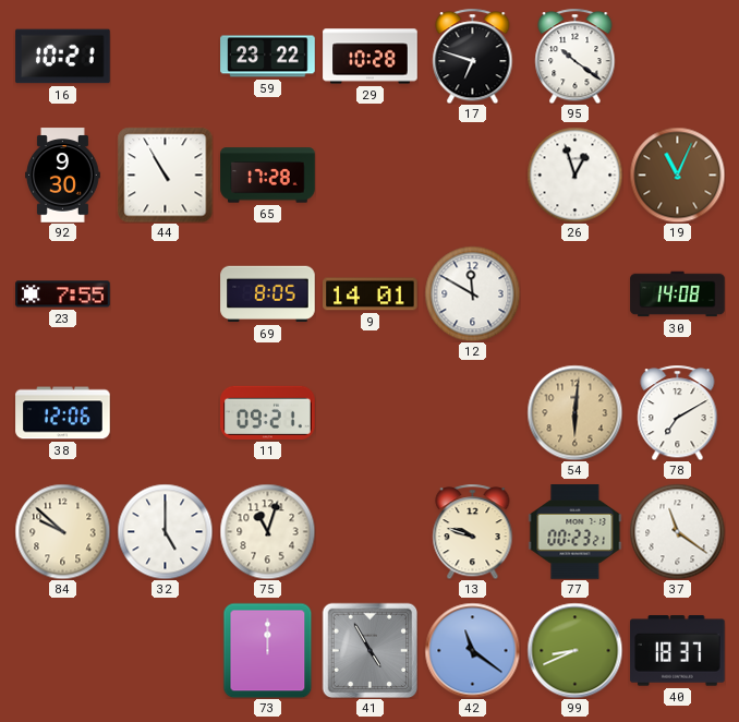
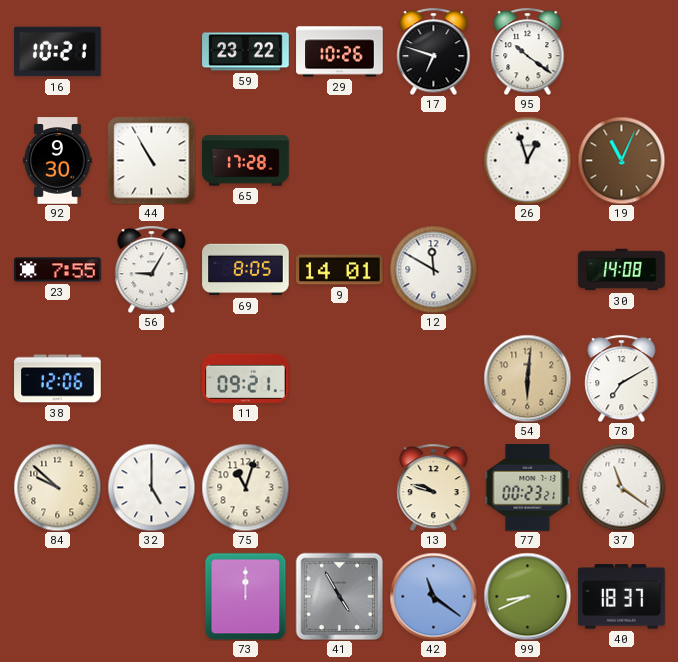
29: 10:28 -> 10:26
56: none -> 9:05
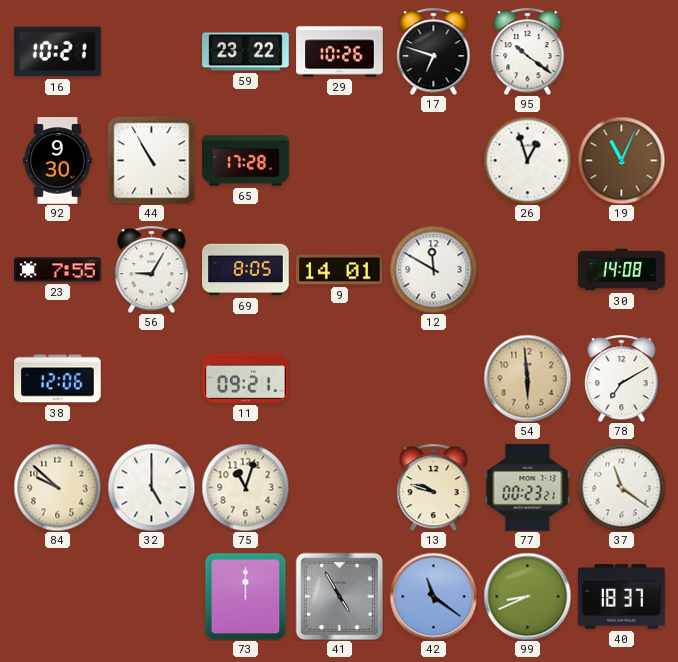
54: 6:01 -> 5:59
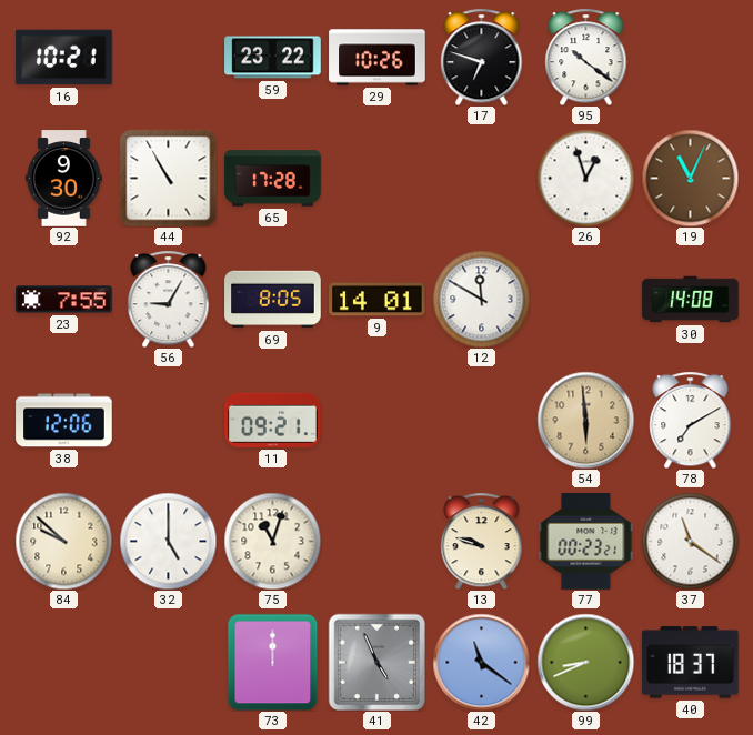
41: 4:55 -> 4:56
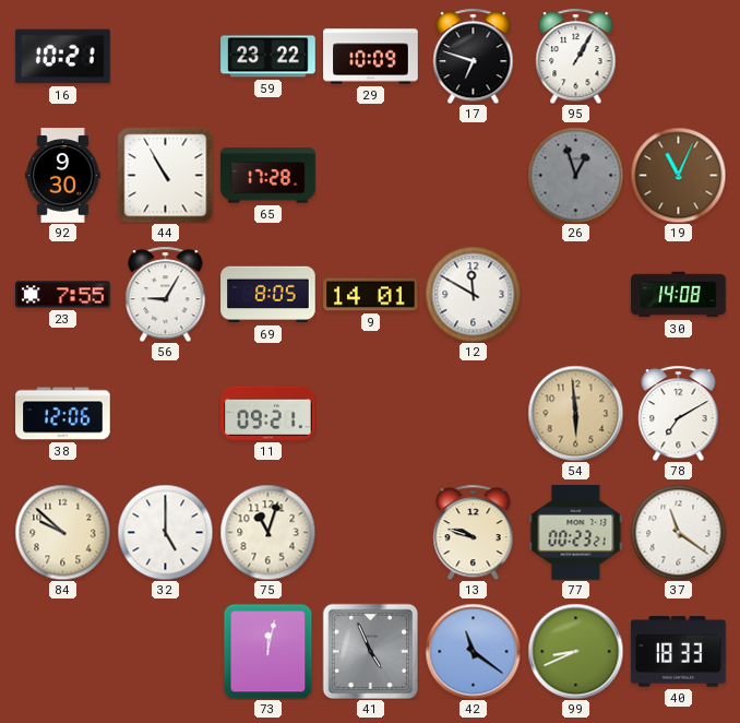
29: 10:26 -> 10:09
95: 10:21 -> 1:05
26 dial: white -> grey
73: 12:00 -> 12:02
40: 18:37 -> 18:33
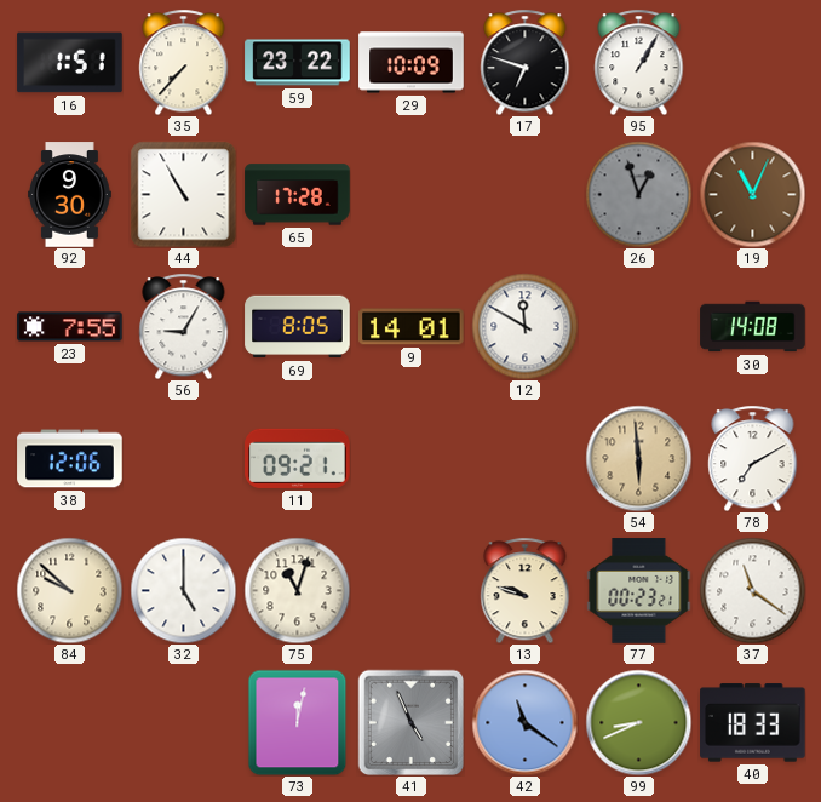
16: 10:21 -> 1:51
35: none -> 7:37
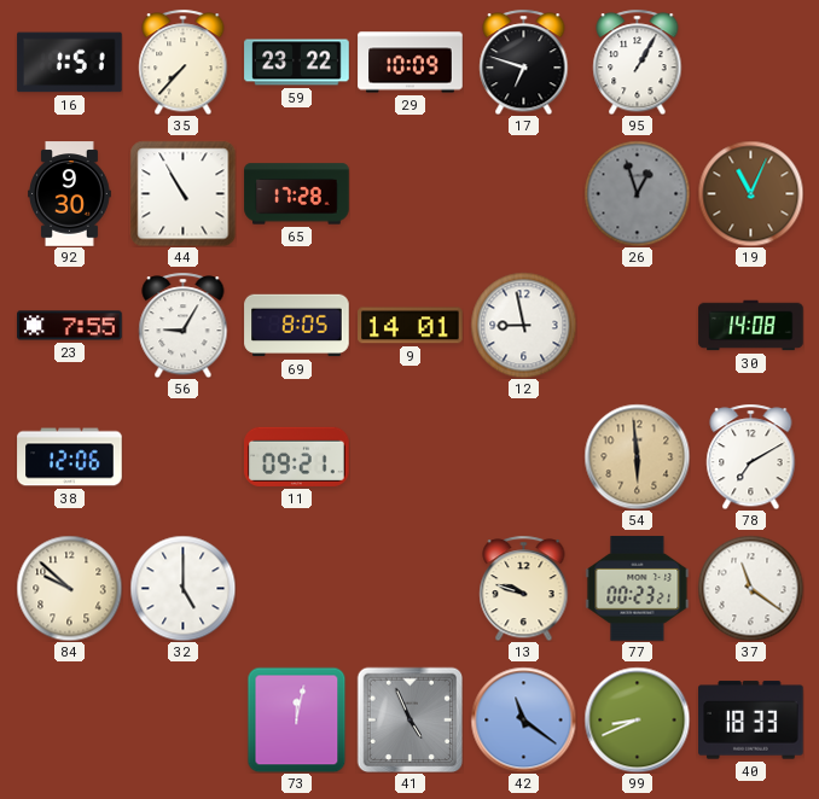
12: 11:50 -> 8:58
75: 11:03 -> none
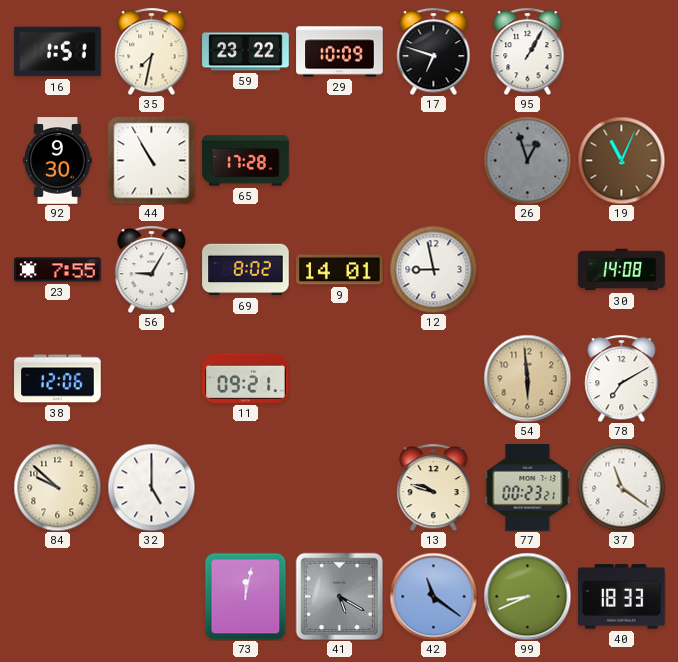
35: 7:37 -> 7:32
69: 8:05 -> 8:02
41: 4:56 -> 5:20
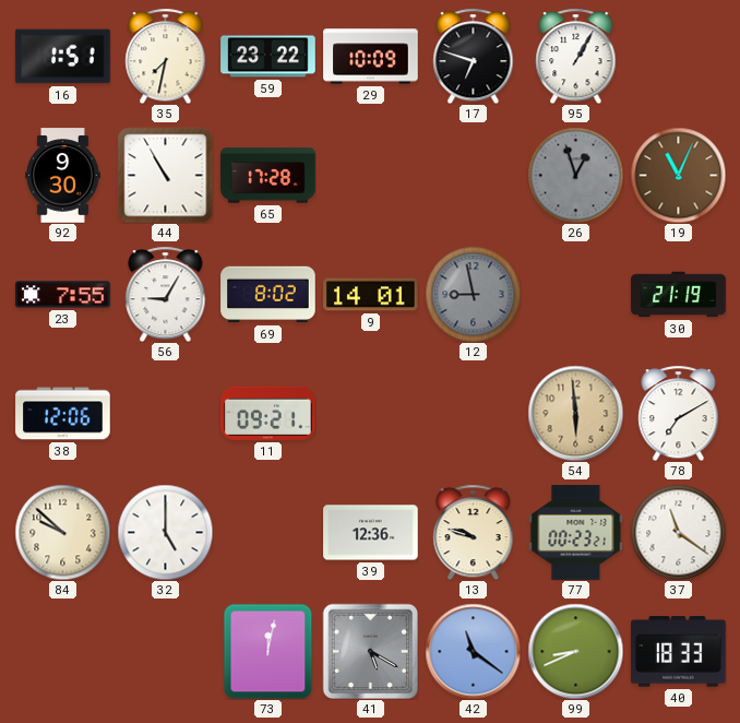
12 dial: white -> grey
30: 14:08 -> 21:19
39: none -> 12:36
